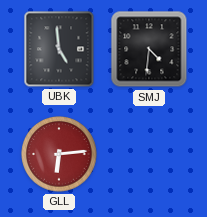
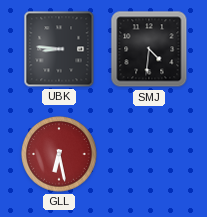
UBK: 4:59 -> 8:46
GLL: 6:14 -> 6:28
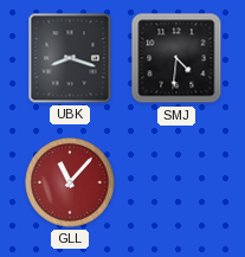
UBK: 8:46 -> 8:18
GLL: 6:28 -> 11:07
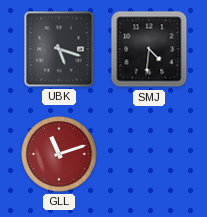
UBK: 8:18 -> 5:18
GLL: 11:07 -> 11:12
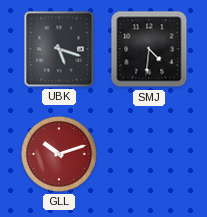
GLL: 11:12 -> 10:12
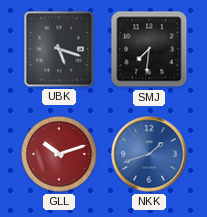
SMJ: 4:31 -> 7:31
NKK: none -> 1:42
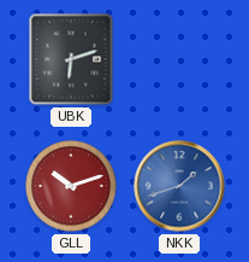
UBK: 5:18 -> 6:12
SMJ: 7:31 -> none
